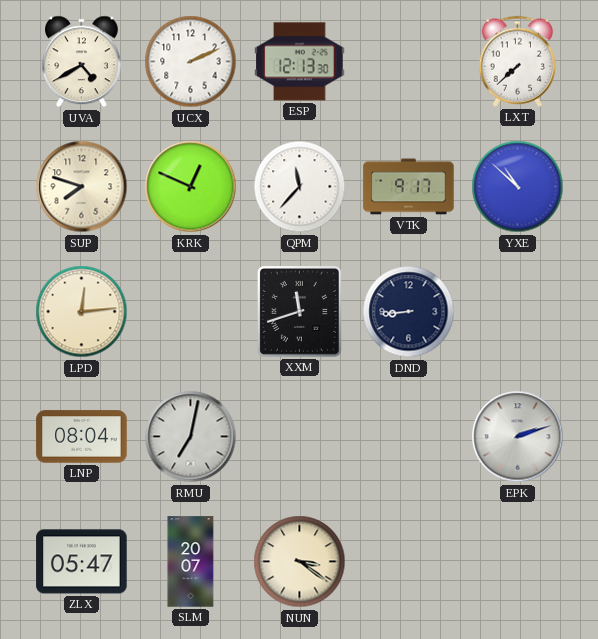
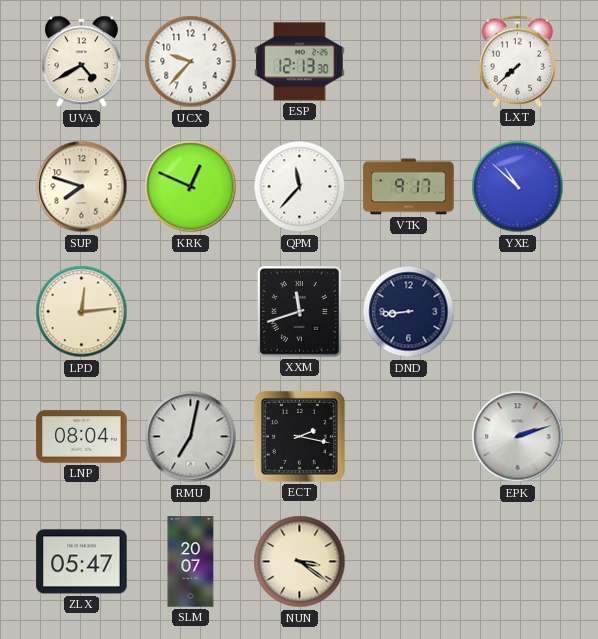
UCX: 2:11 -> 9:37
ECT: none -> 2:17
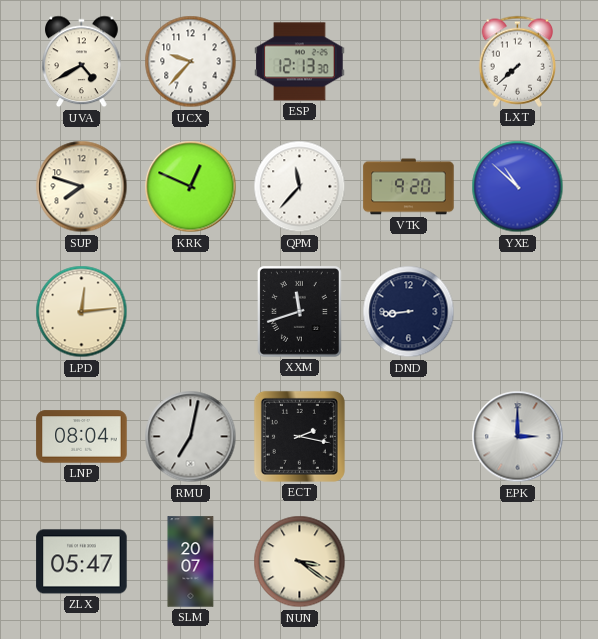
VTK: 9:17 -> 9:20
EPK: 2:12 -> 3:00
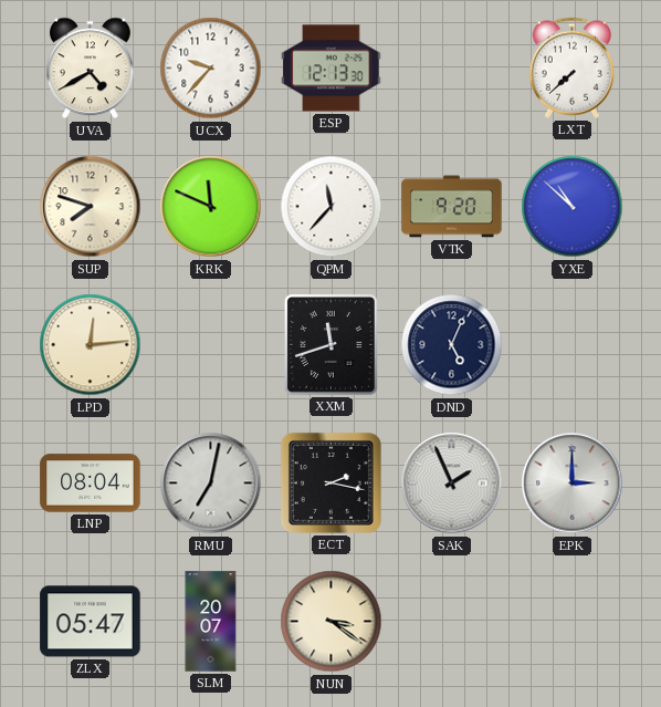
KRK: 12:49 -> 11:49
DND: 8:44 -> 5:04
SAK: none -> 1:56
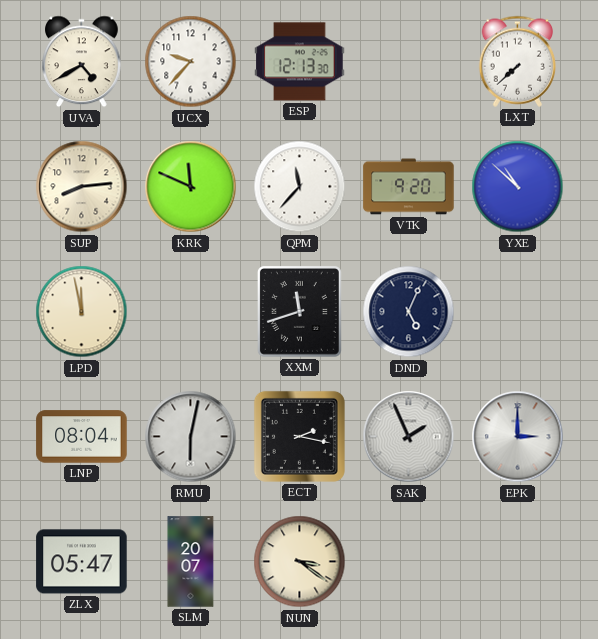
SUP: 7:48 -> 8:14
LPD: 12:14 -> 11:58
RMU: 7:02 -> 6:02
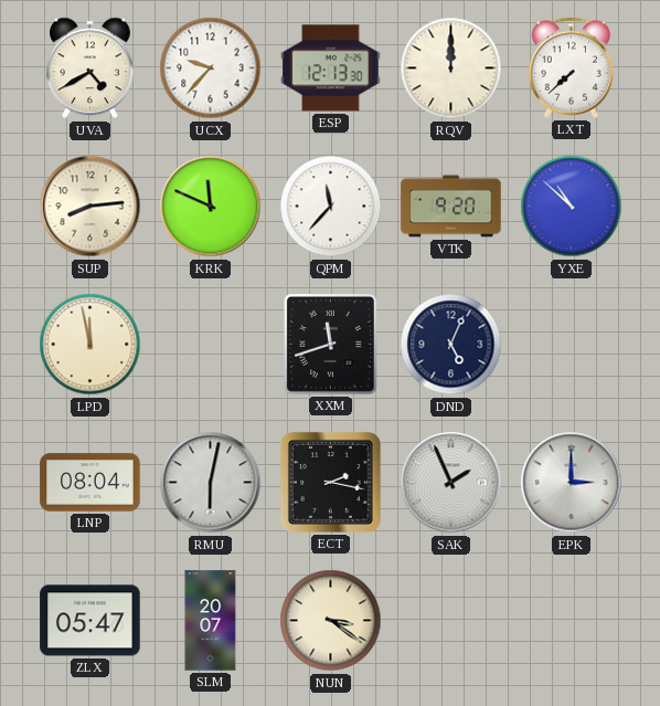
RQV: none -> 12:00
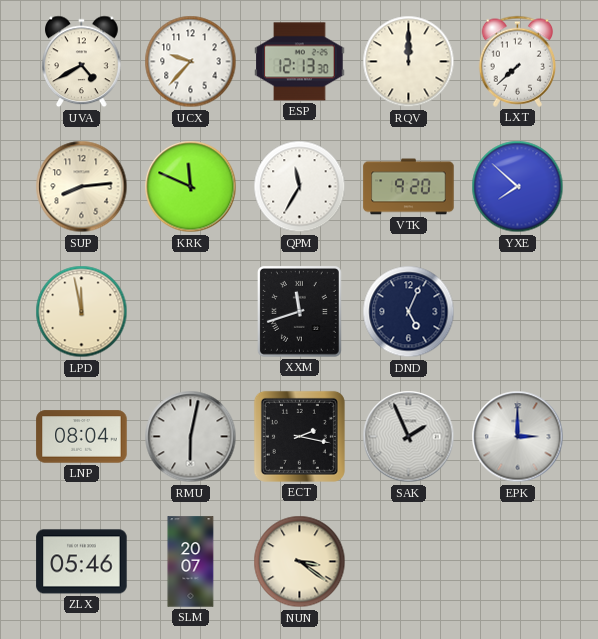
QPM: 11:37 -> 11:35
YXE: 10:52 -> 7:52
ZLX: 05:47 -> 05:46
